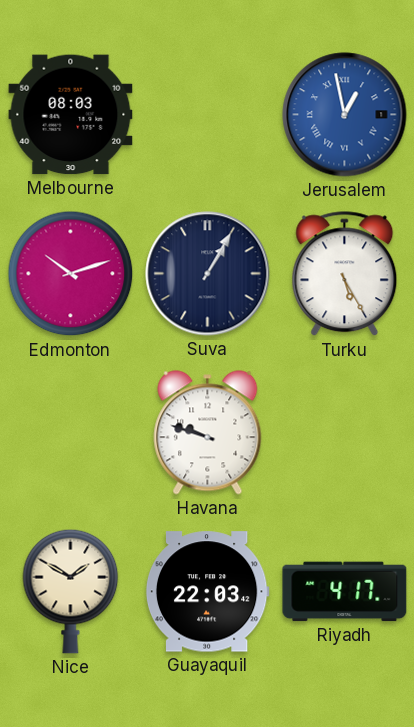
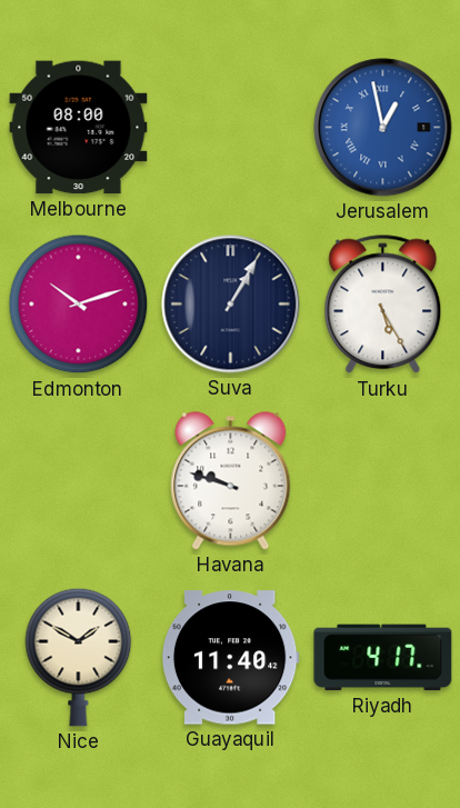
Melbourne: 08:03 -> 08:00
Guayaquil: 22:03 -> 11:40
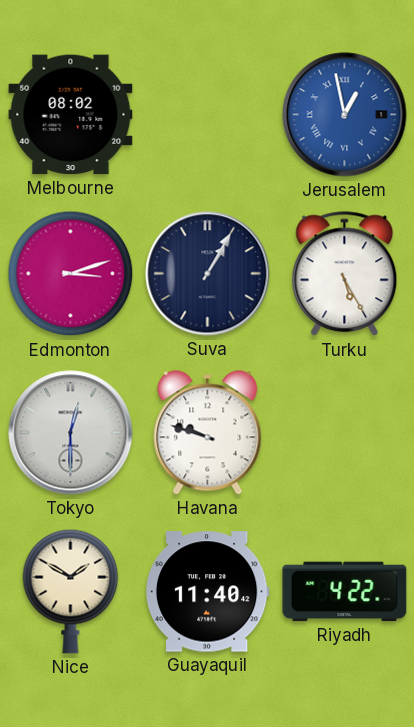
Melbourne: 08:00 -> 08:02
Edmonton: 10:12 -> 3:12
Tokyo: none -> 12:30
Riyadh: 4:17 -> 4:22
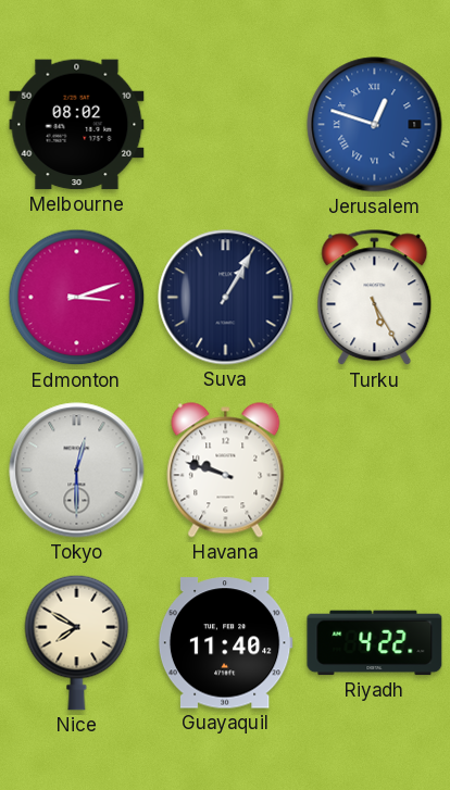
Jerusalem: 12:58 -> 12:48
Nice: 1:50 -> 7:50
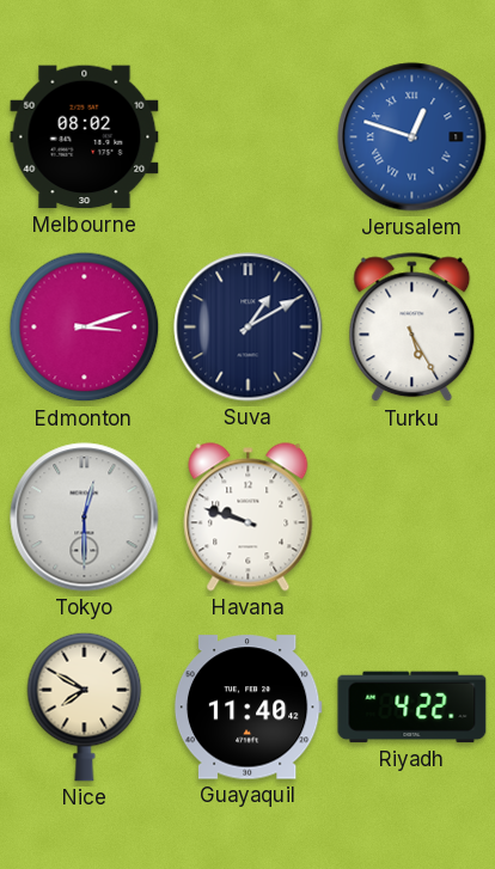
Suva: 1:05 -> 1:10
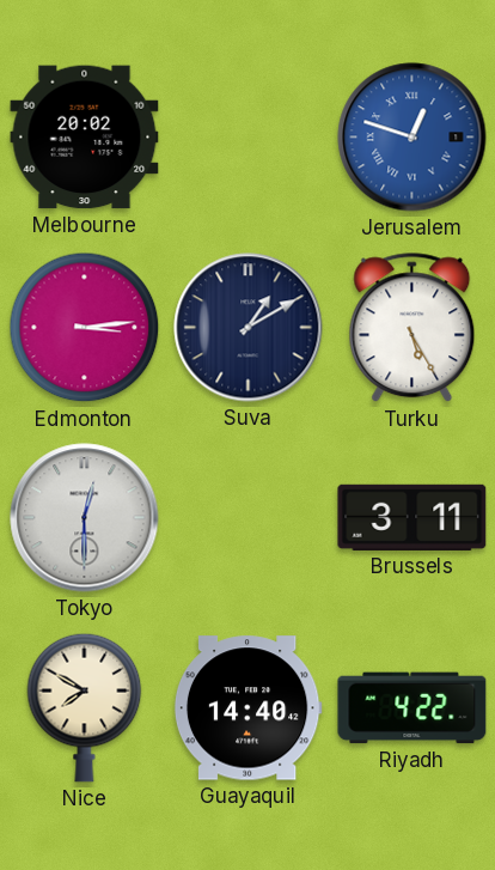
Melbourne: 08:02 -> 20:02
Edmonton: 3:12 -> 3:14
Havana: 9:48 -> none
Brussels: none -> 3:11
Guayaquil: 11:40 -> 14:40
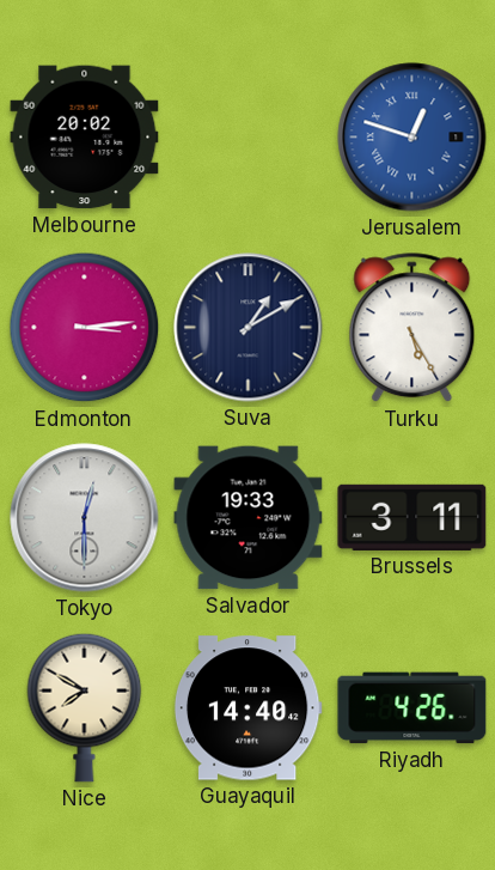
Salvador: none -> 19:33
Riyadh: 4:22 -> 4:26
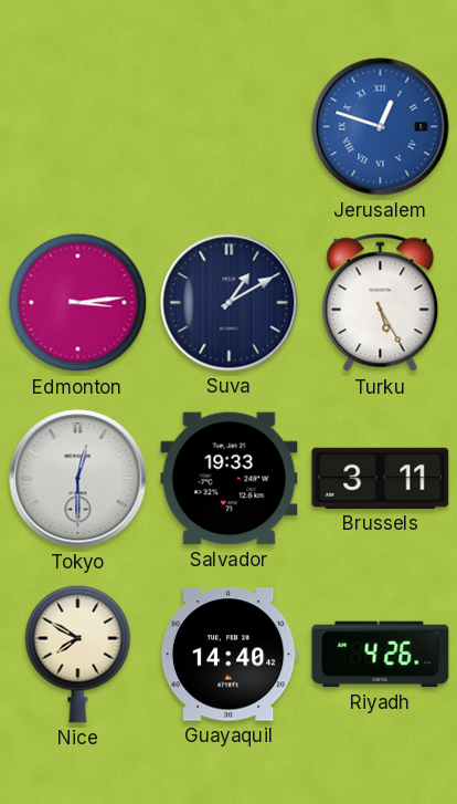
Melbourne: 20:02 -> none
